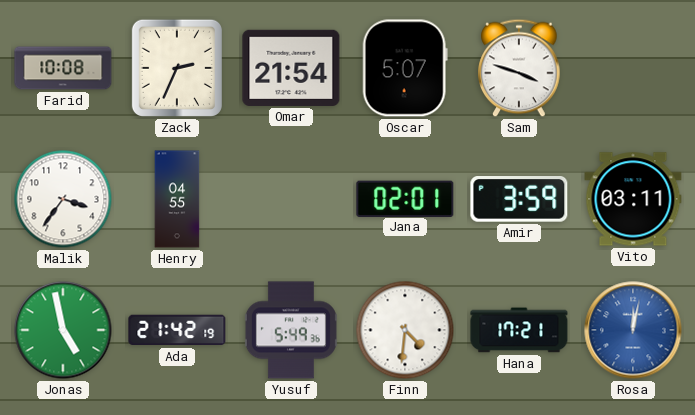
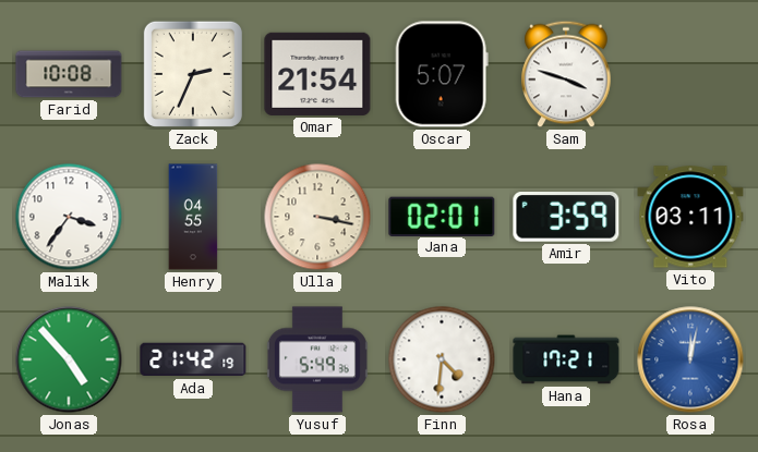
Ulla: none -> 3:17
Jonas: 4:58 -> 4:53
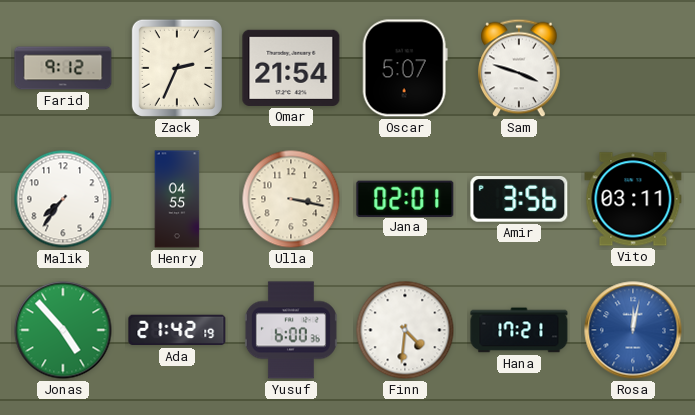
Farid: 10:08 -> 9:12
Malik: 3:36 -> 7:36
Amir: 3:59 -> 3:56
Yusuf: 5:49 -> 6:00
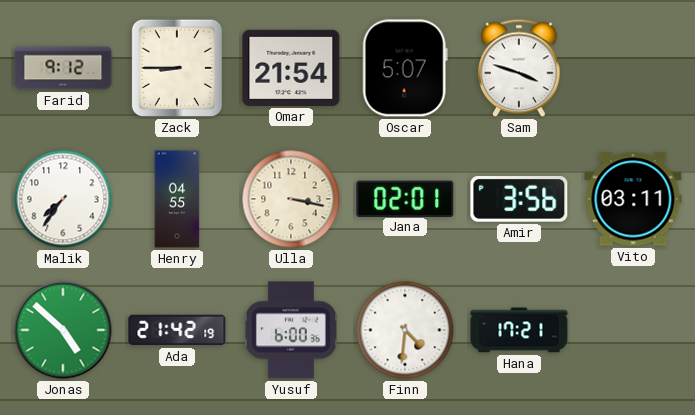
Zack: 2:34 -> 8:45
Jonas: 4:53 -> 4:52
Rosa: 12:02 -> none
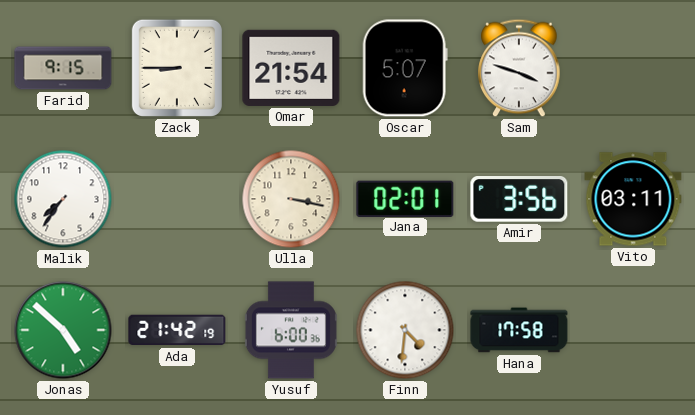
Farid: 9:12 -> 9:15
Henry: 04:55 -> none
Hana: 17:21 -> 17:58
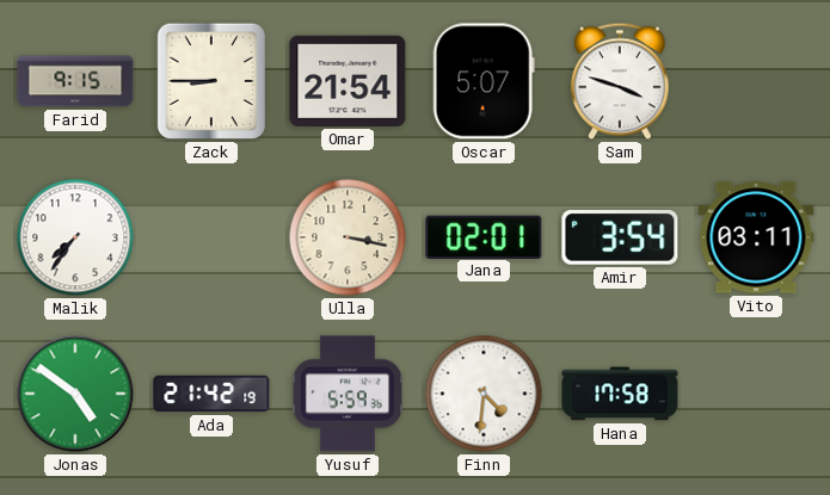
Amir: 3:56 -> 3:54
Jonas: 4:52 -> 4:51
Yusuf: 6:00 -> 5:59
